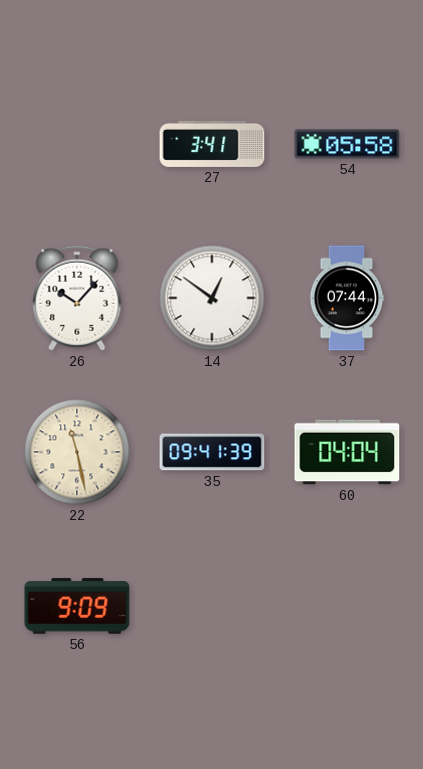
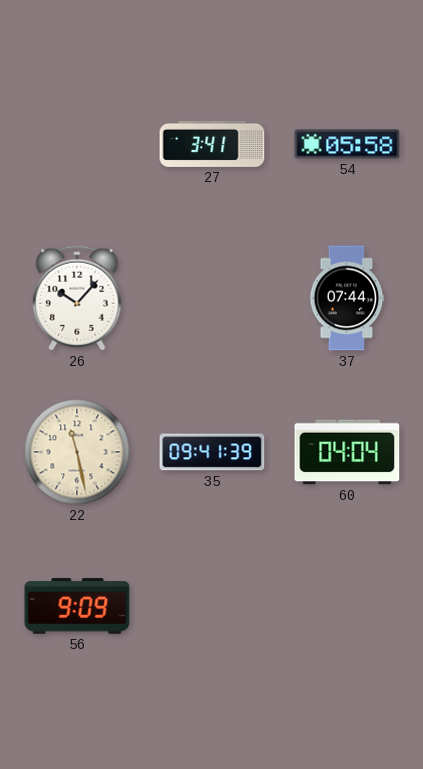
14: 12:51 -> none
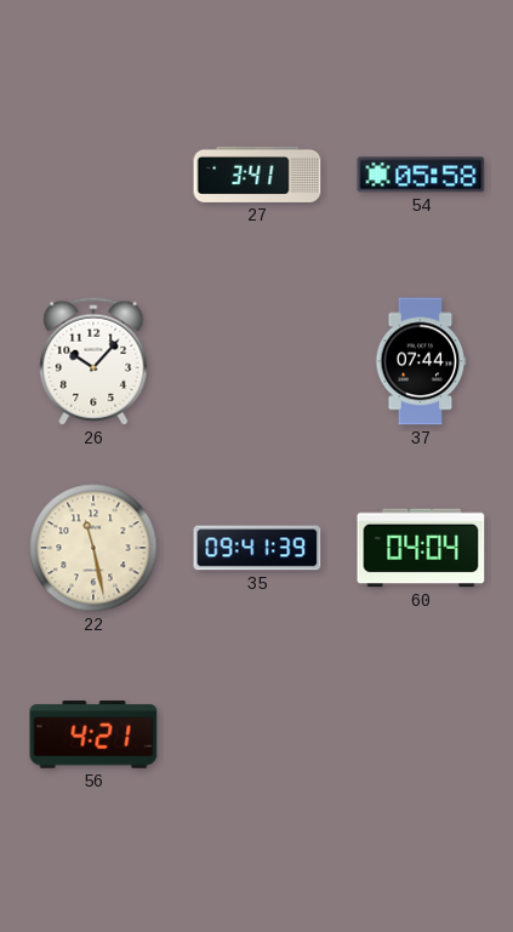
56: 9:09 -> 4:21
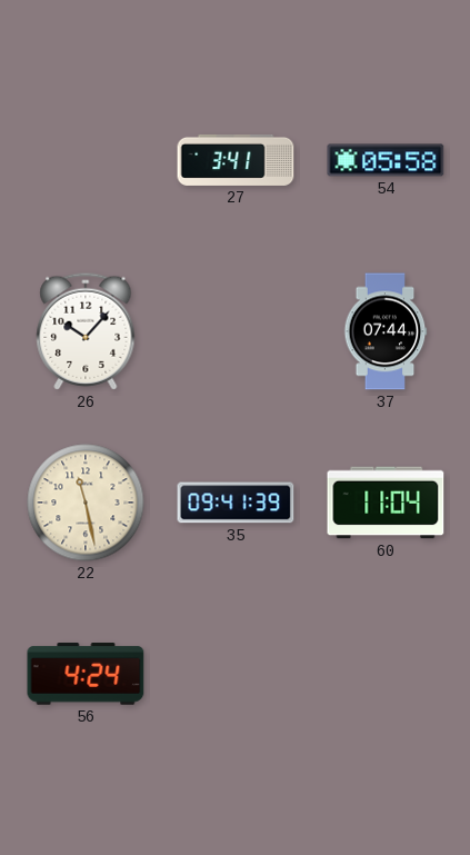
60: 04:04 -> 11:04
56: 4:21 -> 4:24
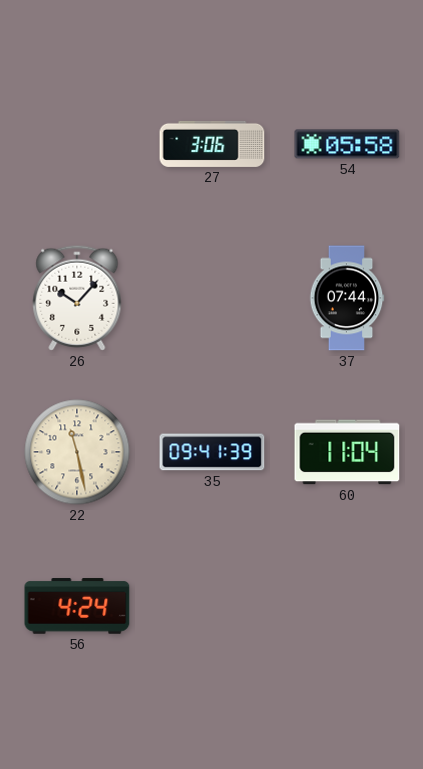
27: 3:41 -> 3:06
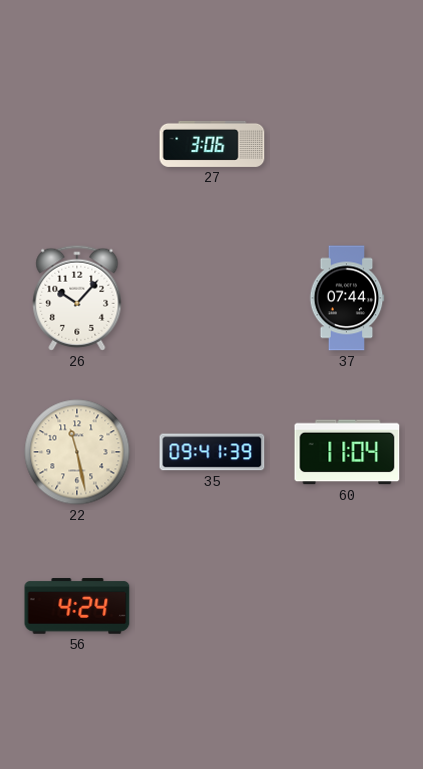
54: 05:58 -> none
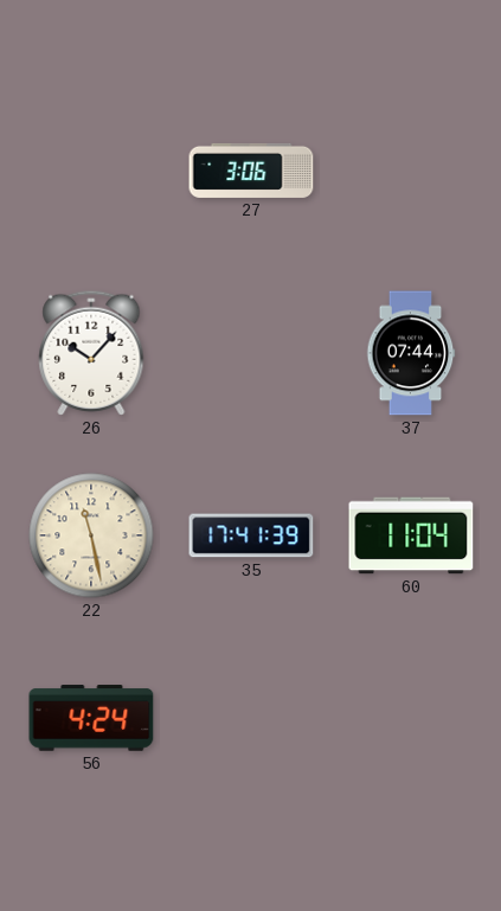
35: 09:41 -> 17:41
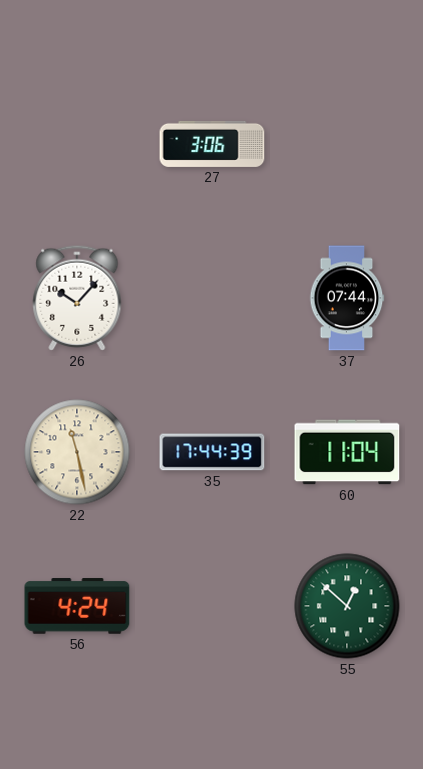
35: 17:41 -> 17:44
55: none -> 12:52
